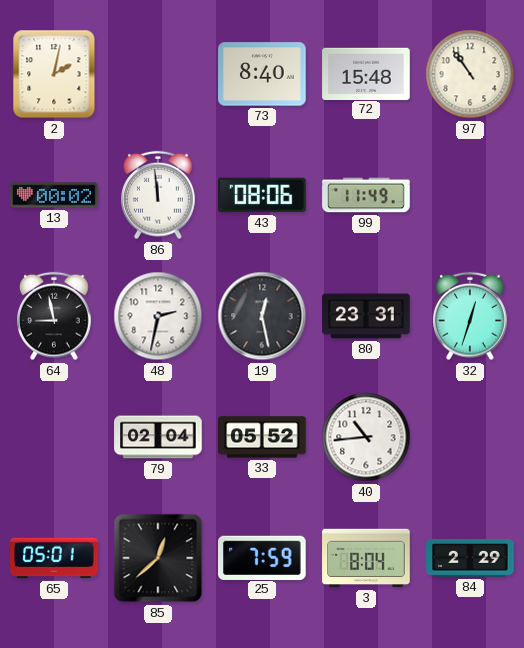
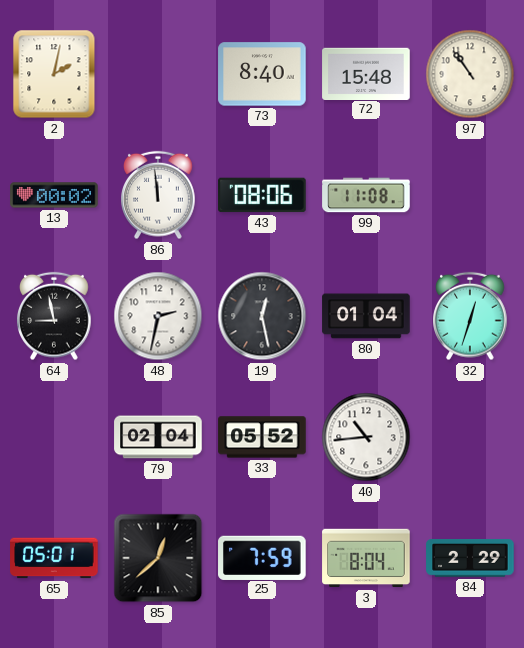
99: 11:49 -> 11:08
80: 23:31 -> 01:04
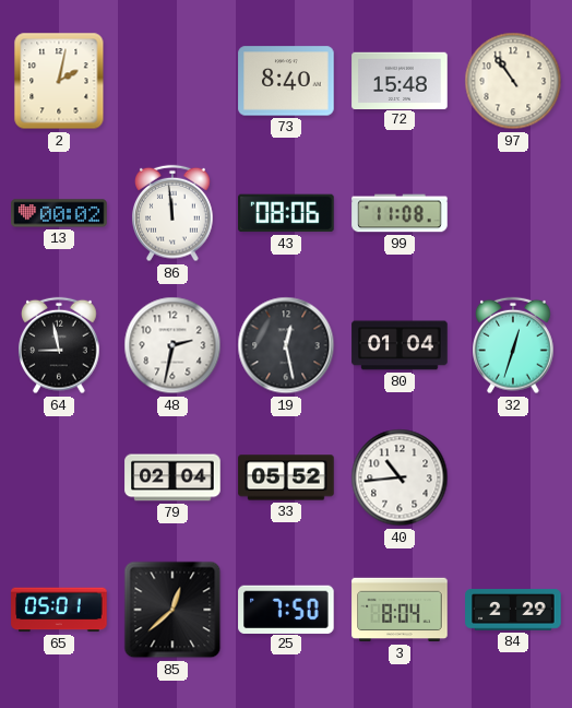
25: 7:59 -> 7:50
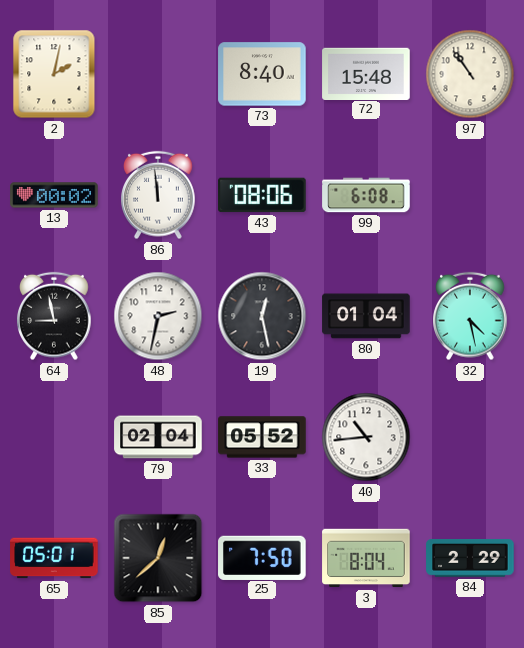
99: 11:08 -> 6:08
32: 12:33 -> 4:28
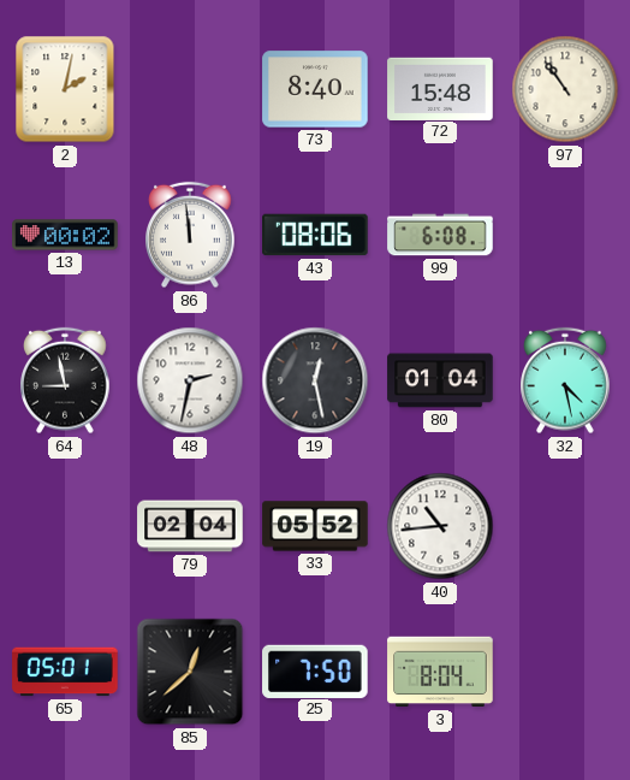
84: 2:29 -> none
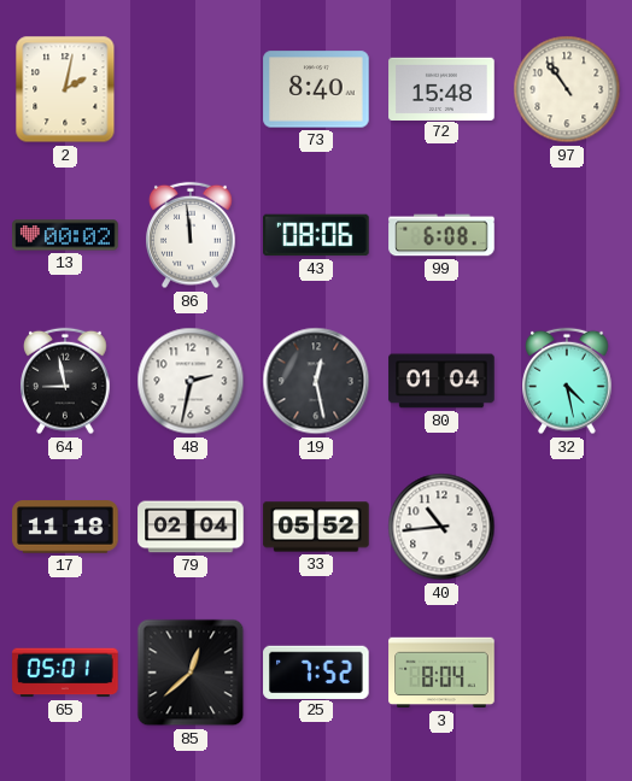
17: none -> 11:18
25: 7:50 -> 7:52
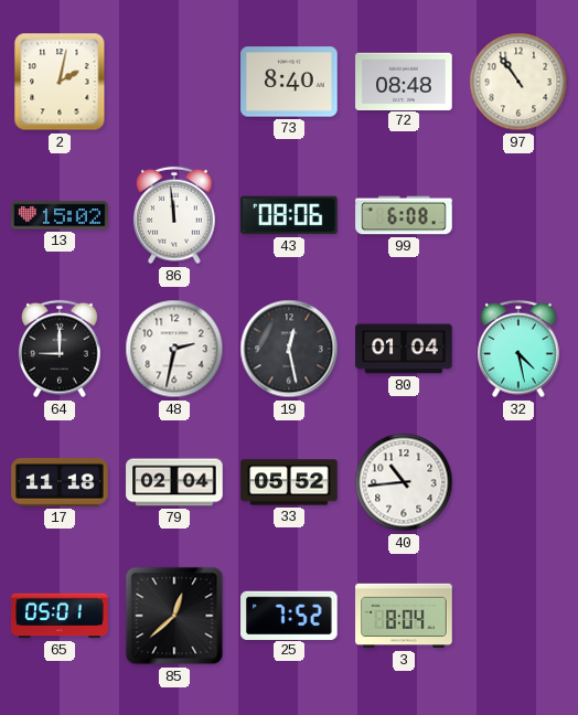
72: 15:48 -> 08:48
13: 00:02 -> 15:02
64: 8:58 -> 9:00
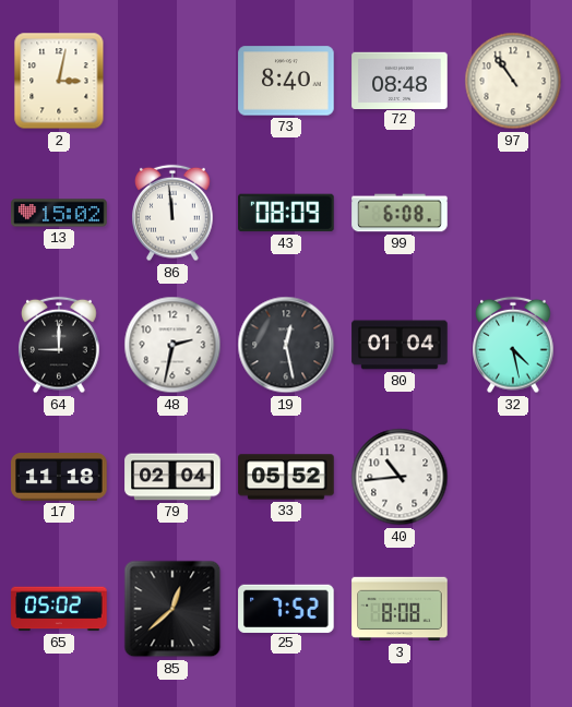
2: 2:02 -> 3:02
43: 08:06 -> 08:09
65: 05:01 -> 05:02
3: 8:04 -> 8:08
